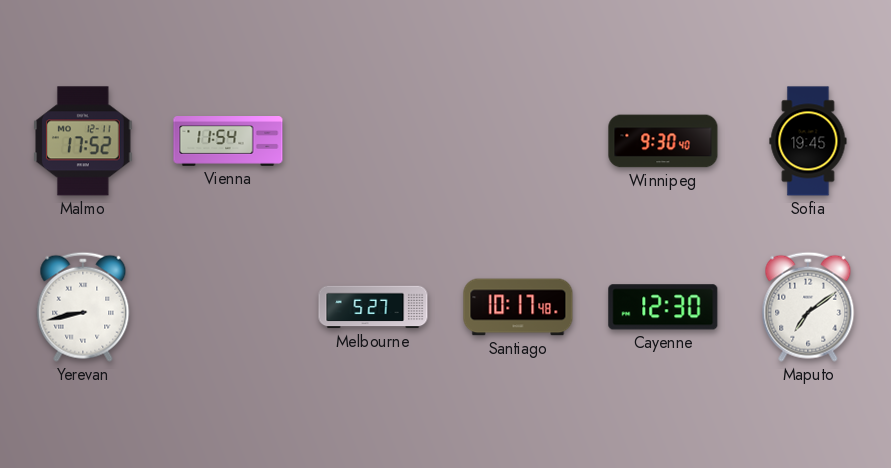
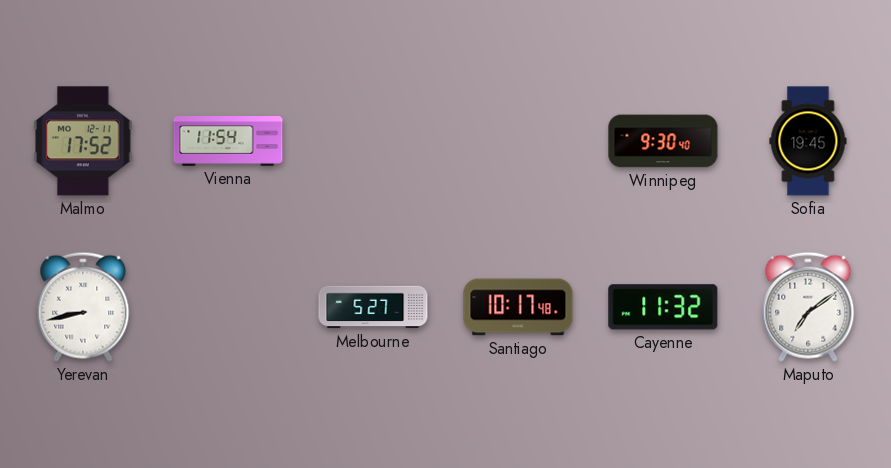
Cayenne: 12:30 -> 11:32
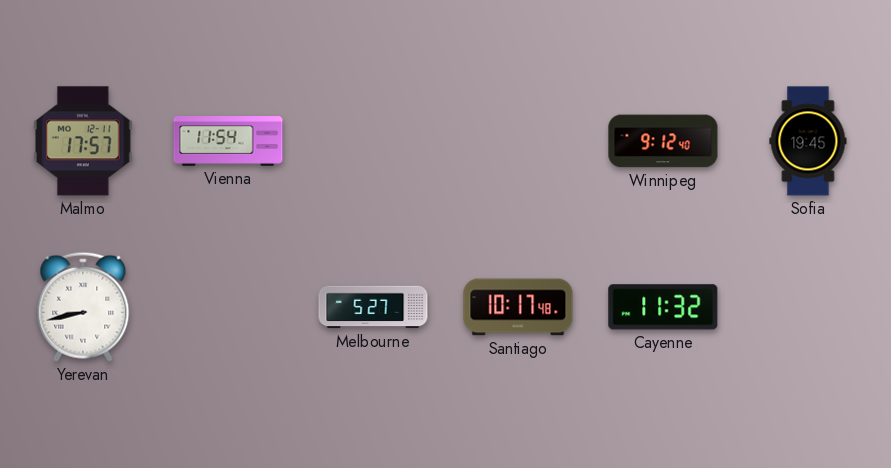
Malmo: 17:52 -> 17:57
Winnipeg: 9:30 -> 9:12
Maputo: 7:09 -> none
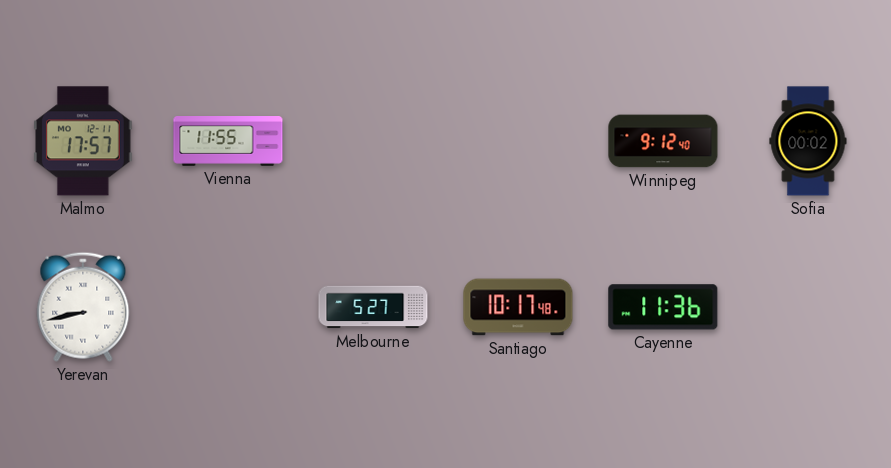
Vienna: 11:54 -> 11:55
Sofia: 19:45 -> 00:02
Cayenne: 11:32 -> 11:36
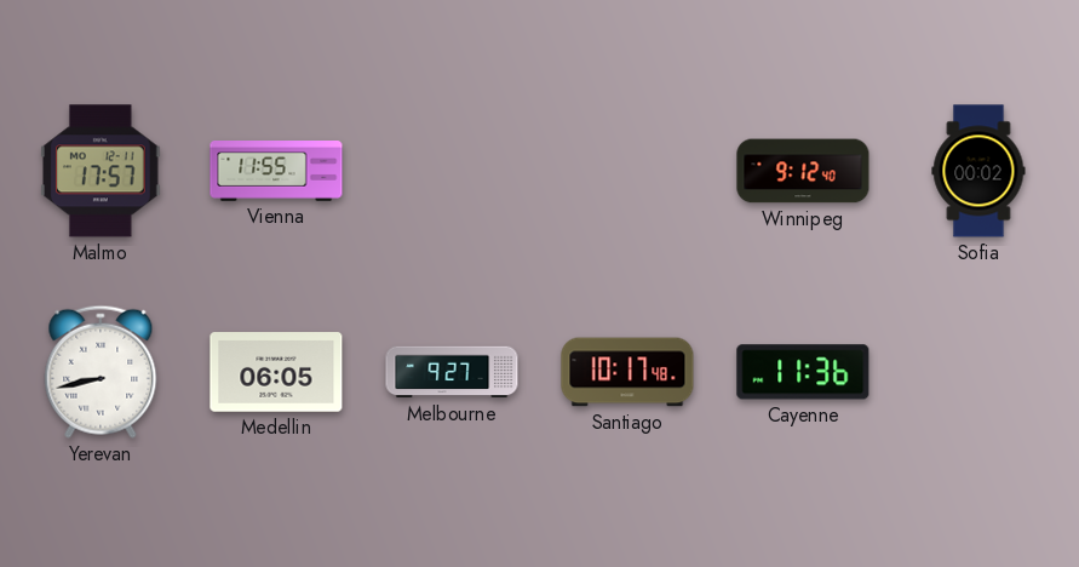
Medellin: none -> 06:05
Melbourne: 5:27 -> 9:27
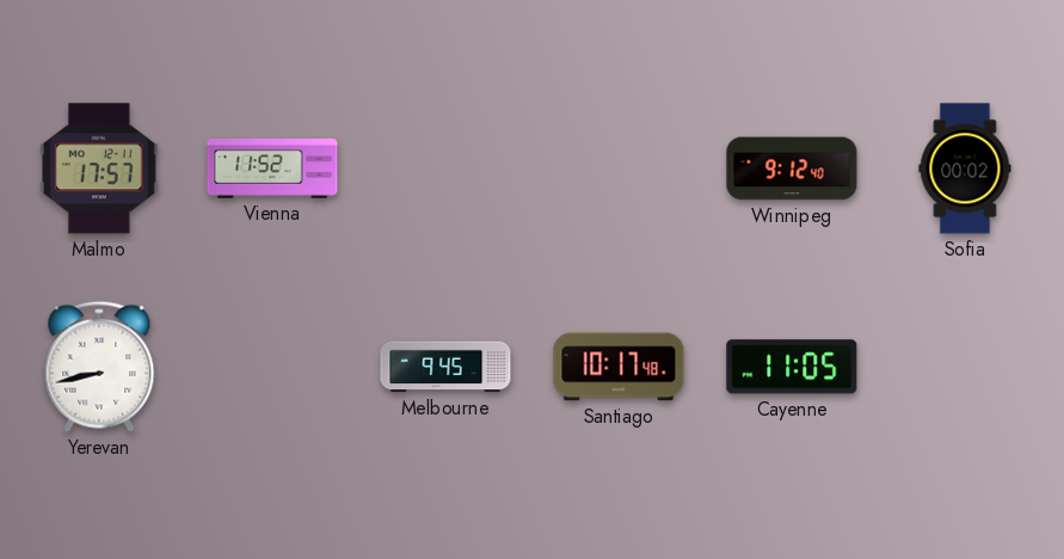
Vienna: 11:55 -> 11:52
Medellin: 06:05 -> none
Melbourne: 9:27 -> 9:45
Cayenne: 11:36 -> 11:05
